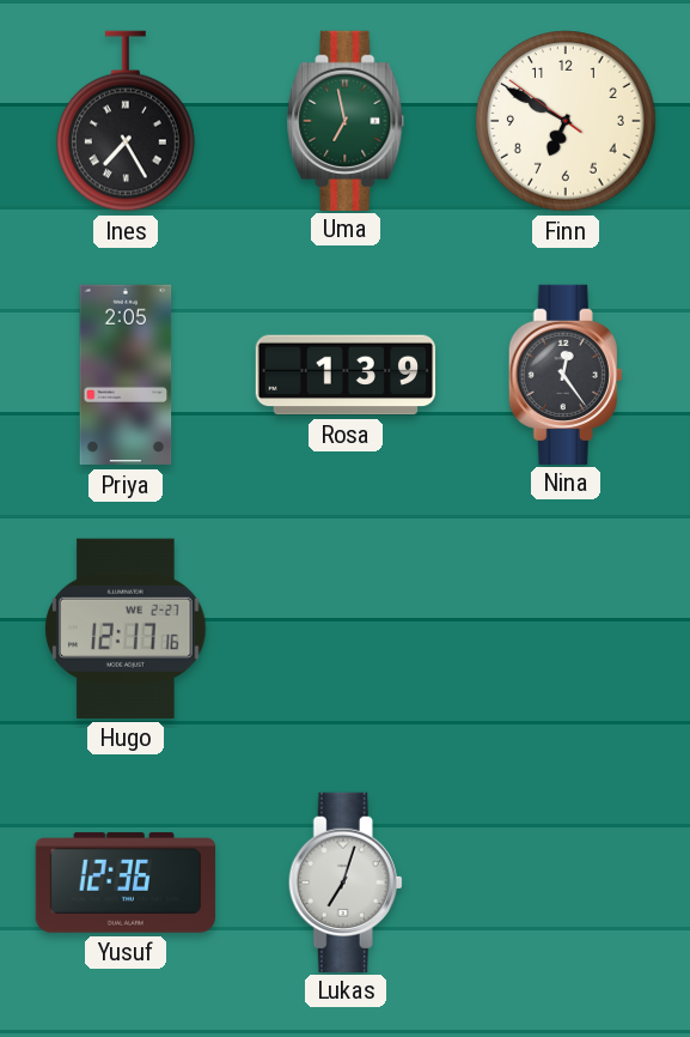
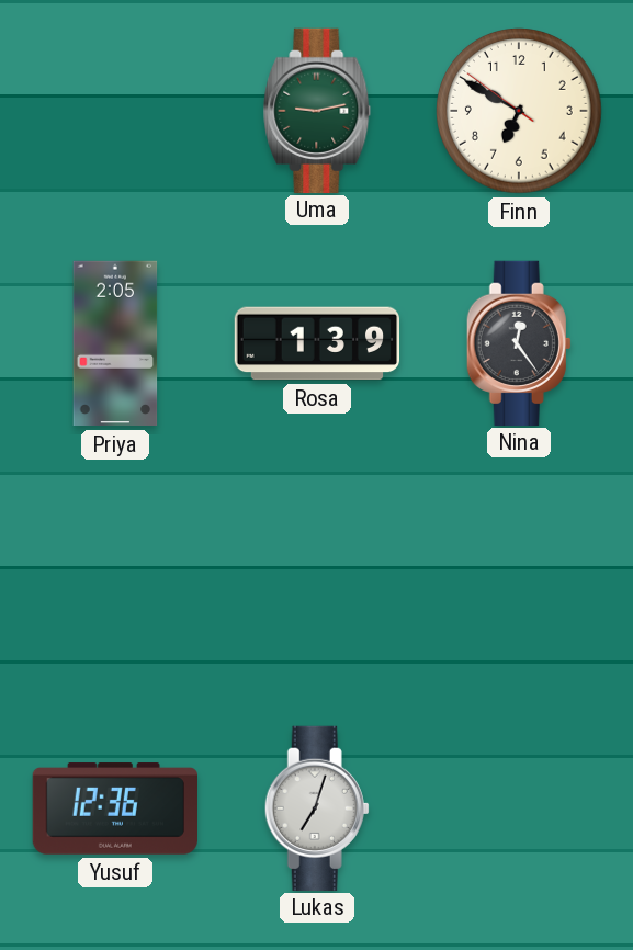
Ines: 7:25 -> none
Uma: 6:58 -> 9:13
Hugo: 12:17 -> none
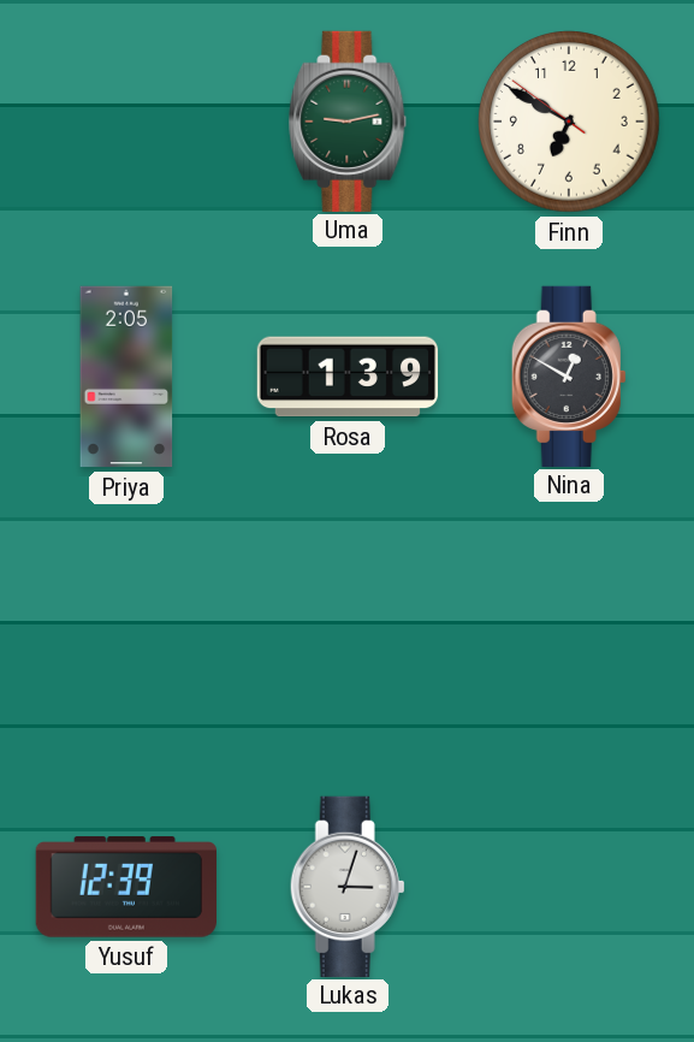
Nina: 12:24 -> 12:50
Yusuf: 12:36 -> 12:39
Lukas: 7:03 -> 3:03
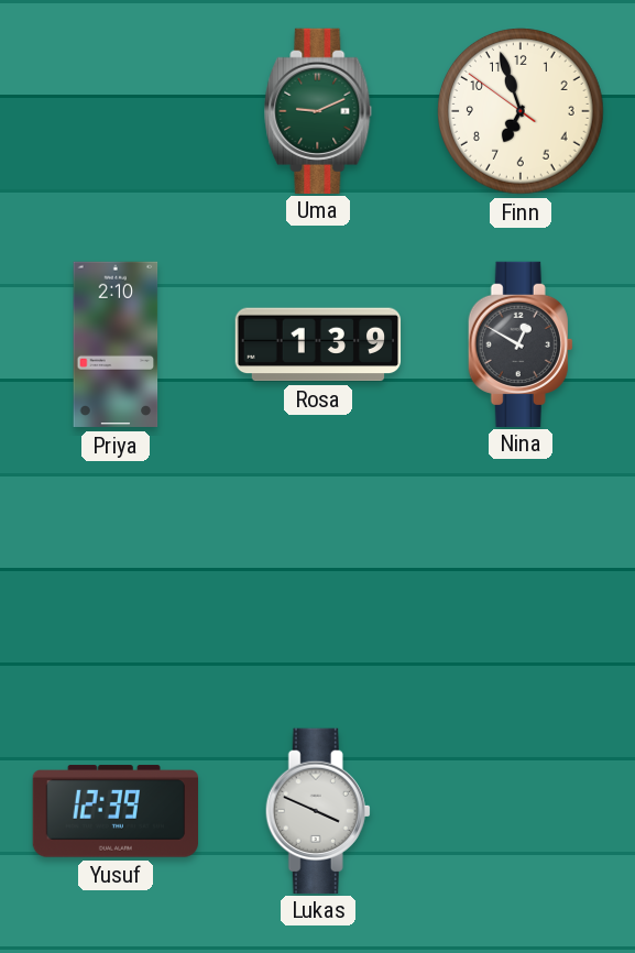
Uma: 9:13 -> 9:11
Finn: 6:49 -> 6:56
Priya: 2:05 -> 2:10
Lukas: 3:03 -> 3:49
